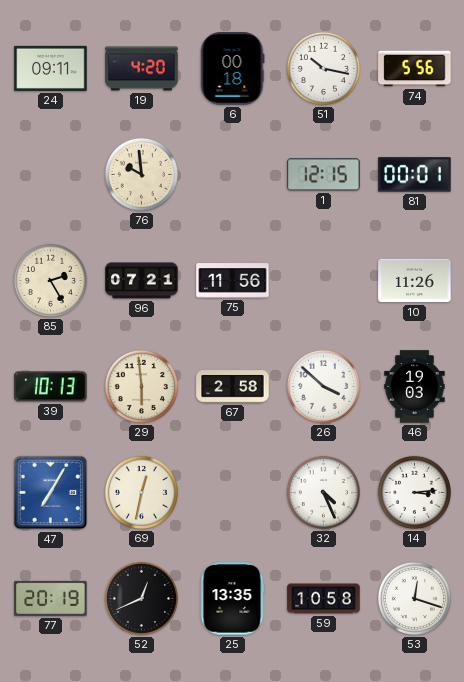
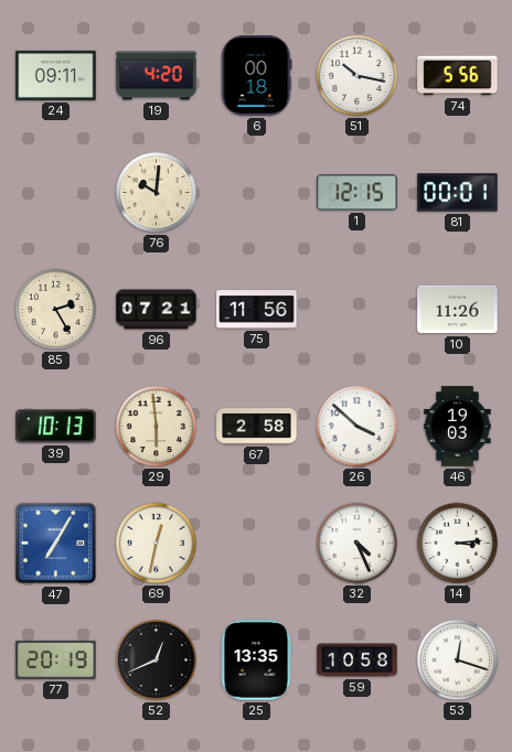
76: 9:59 -> 10:01
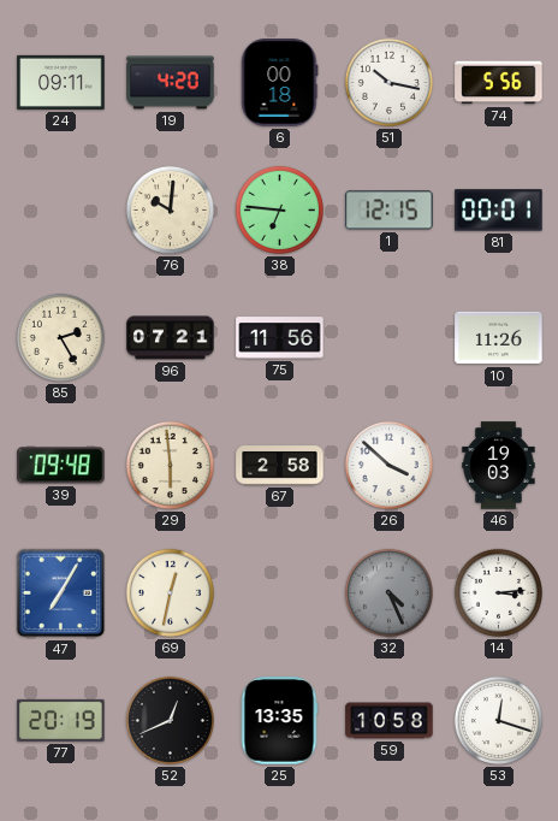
38: none -> 6:46
39: 10:13 -> 09:48
32 dial: white -> grey
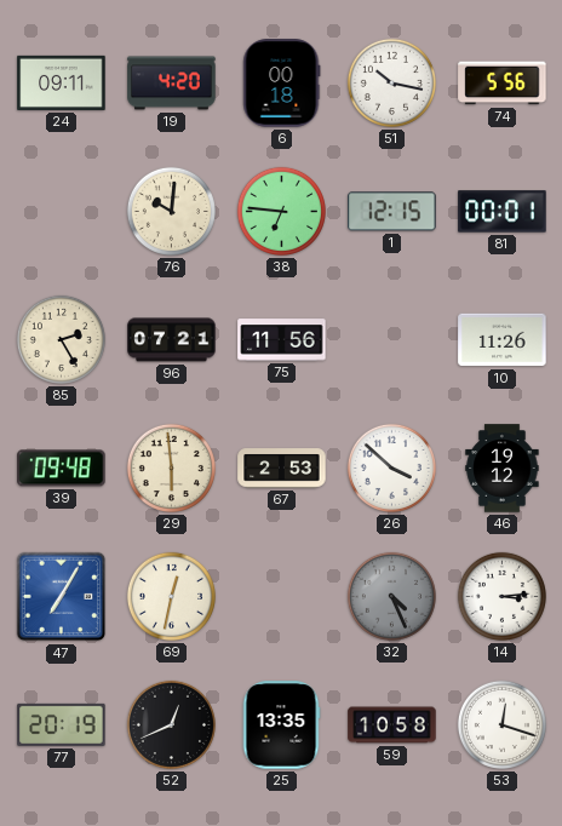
67: 2:58 -> 2:53
46: 19:03 -> 19:12
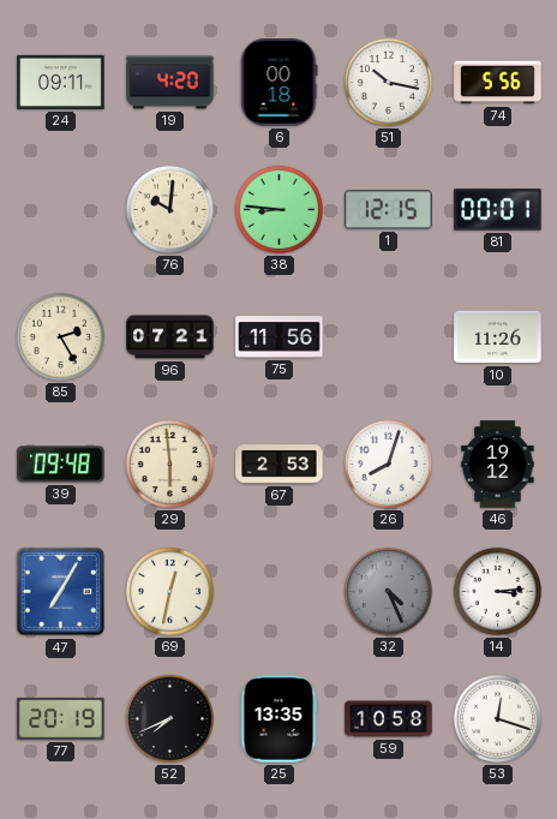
38: 6:46 -> 8:46
26: 3:52 -> 8:03
52: 12:41 -> 7:41
